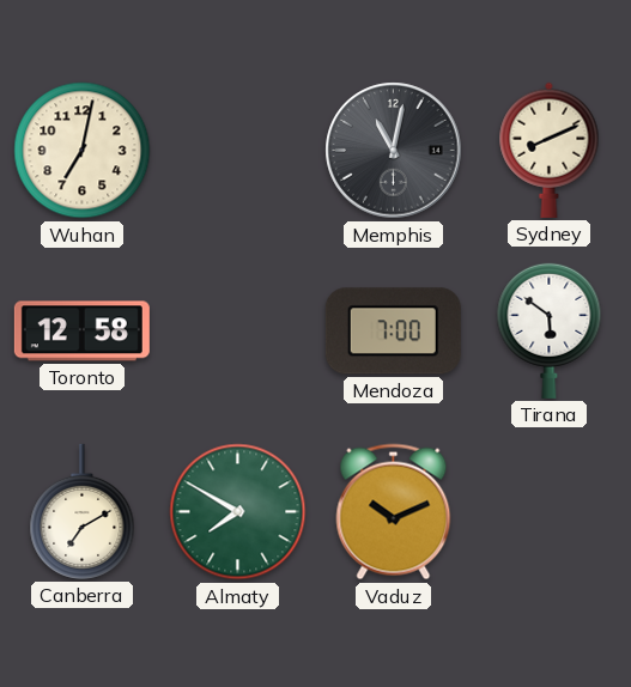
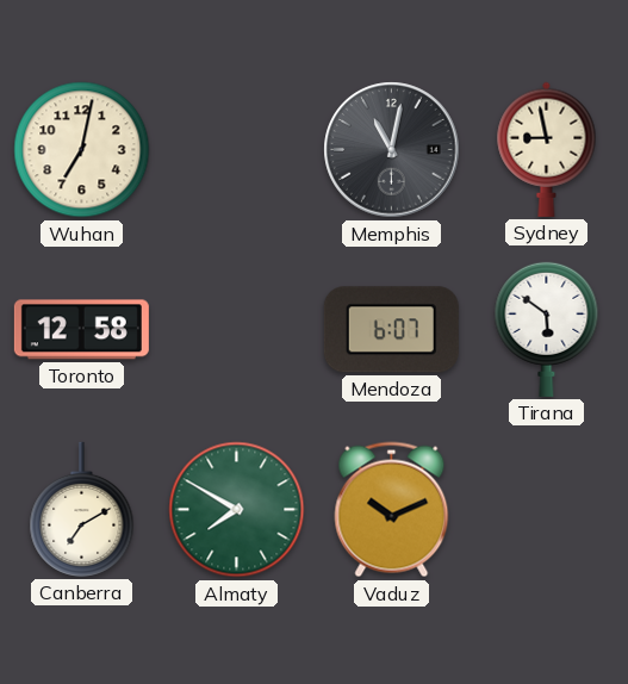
Sydney: 8:11 -> 8:58
Mendoza: 7:00 -> 6:07
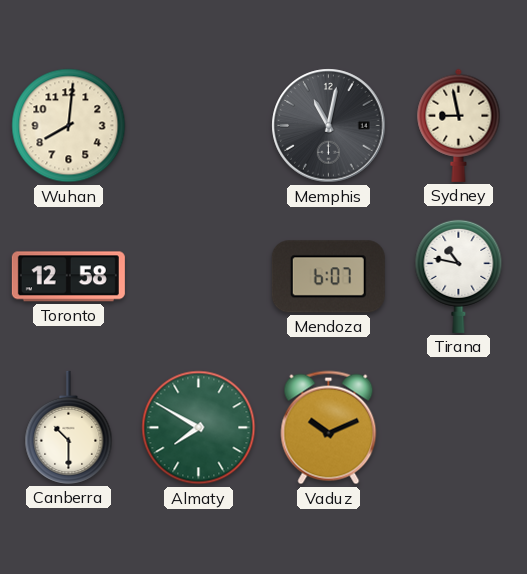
Wuhan: 7:02 -> 8:01
Tirana: 5:51 -> 10:47
Canberra: 7:10 -> 10:30
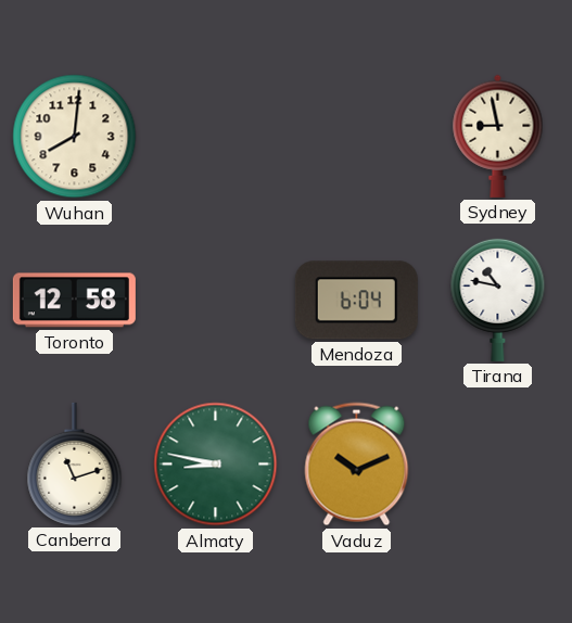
Memphis: 11:02 -> none
Mendoza: 6:07 -> 6:04
Canberra: 10:30 -> 11:12
Almaty: 7:50 -> 8:47
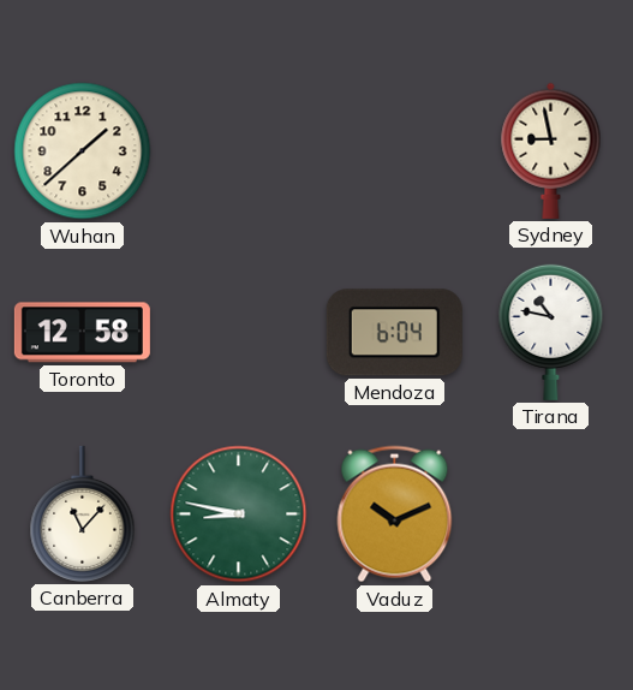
Wuhan: 8:01 -> 1:38
Canberra: 11:12 -> 11:07
